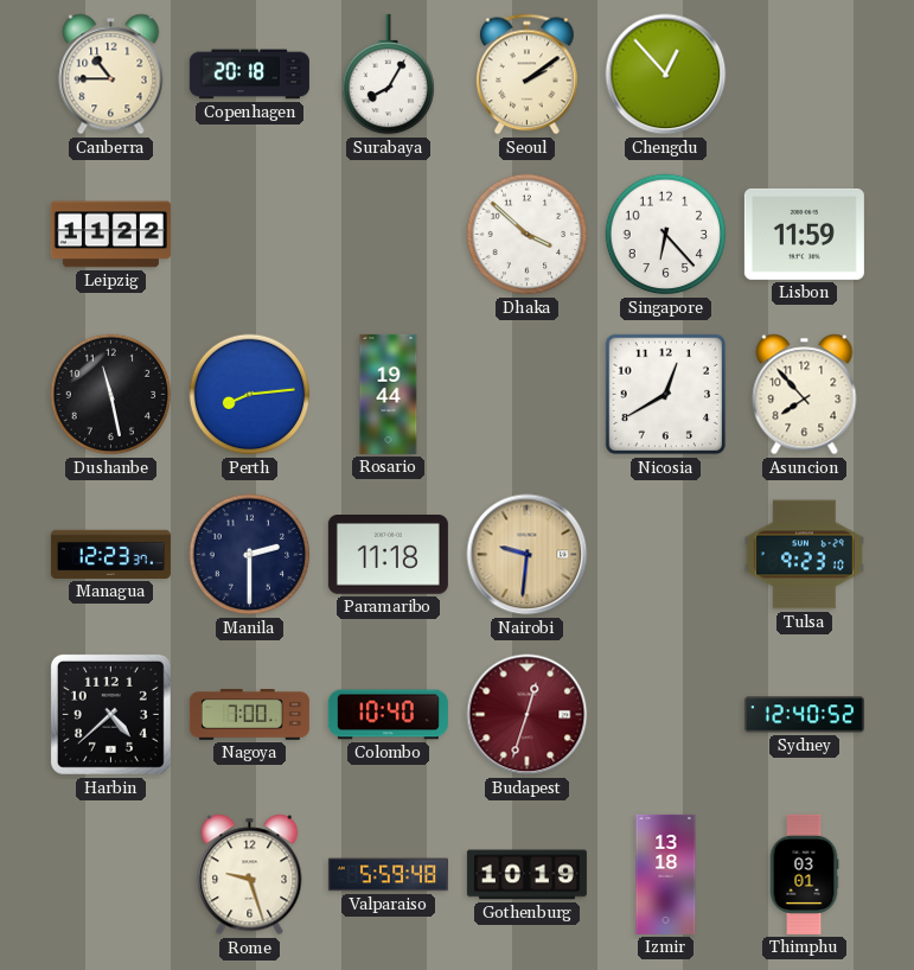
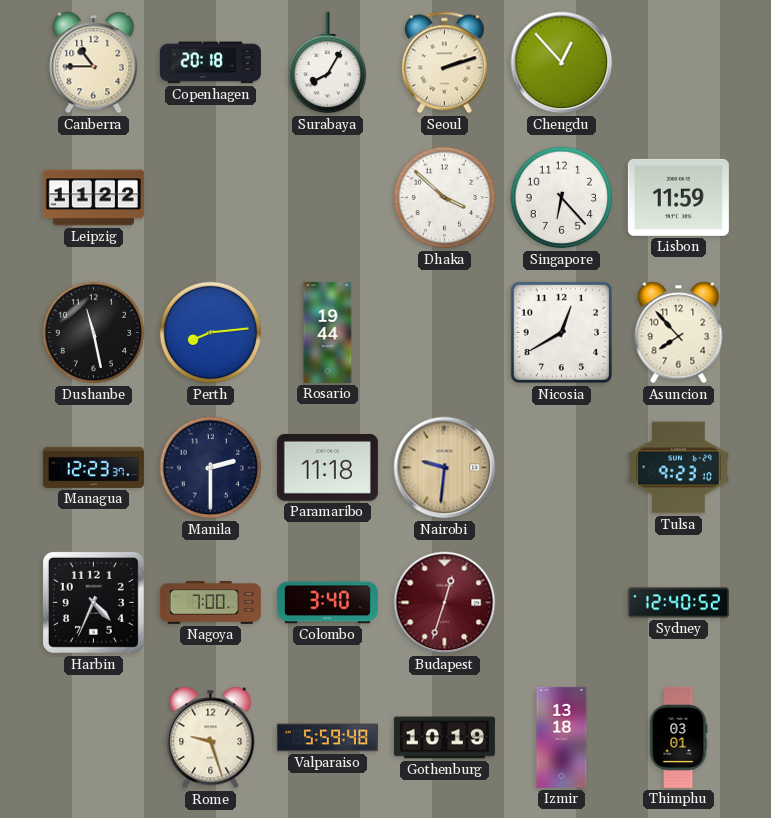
Seoul: 2:09 -> 2:12
Harbin: 4:38 -> 4:34
Colombo: 10:40 -> 3:40
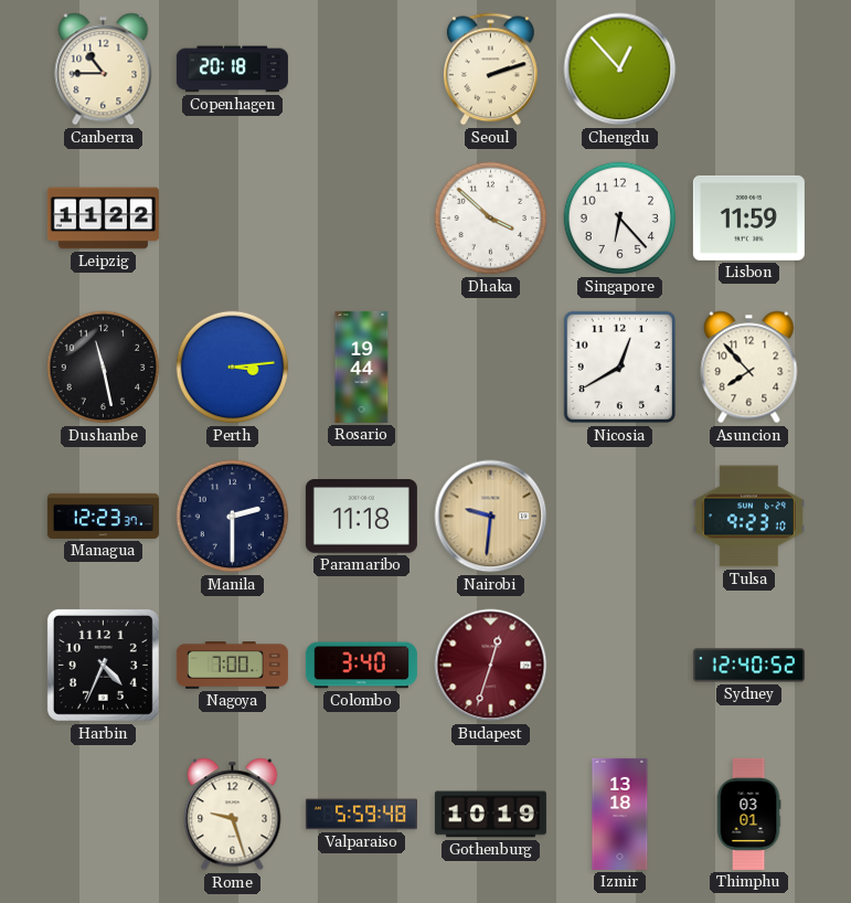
Surabaya: 8:05 -> none
Perth: 8:14 -> 3:14
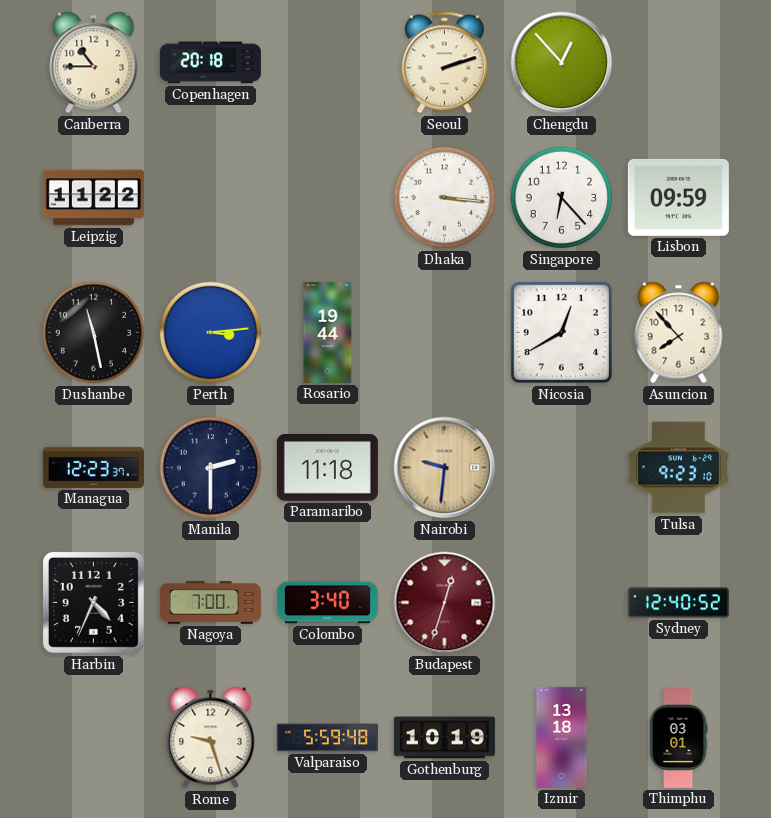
Dhaka: 3:52 -> 3:16
Lisbon: 11:59 -> 09:59
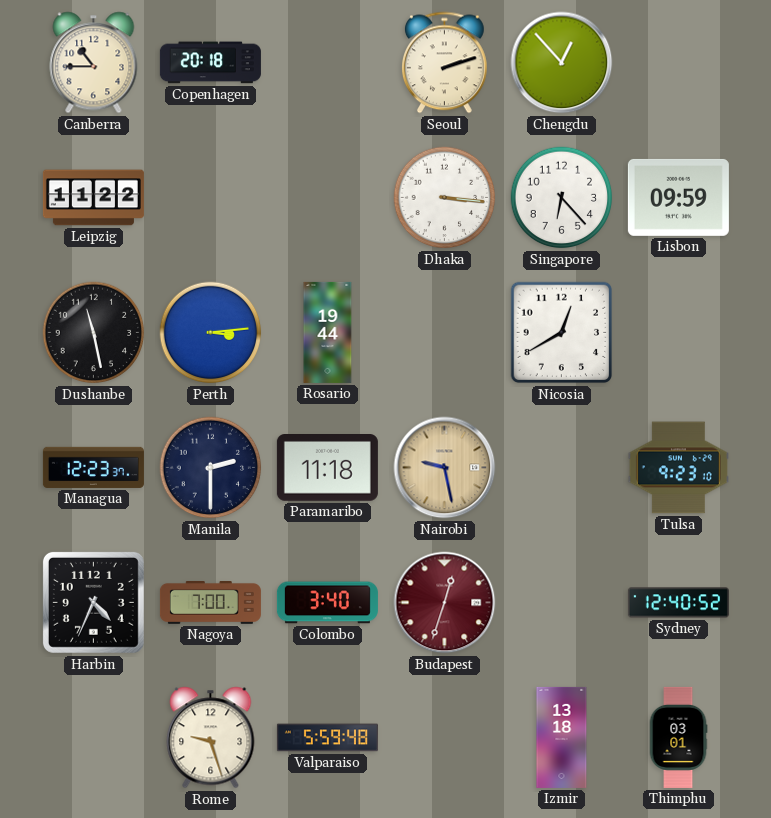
Asuncion: 7:53 -> none
Nairobi: 9:31 -> 9:28
Gothenburg: 10:19 -> none
